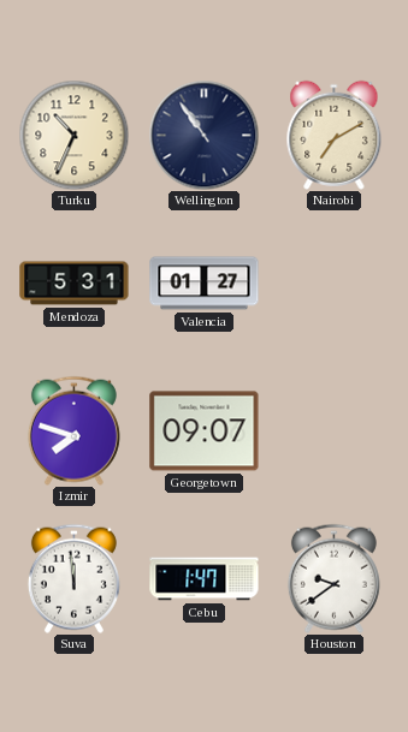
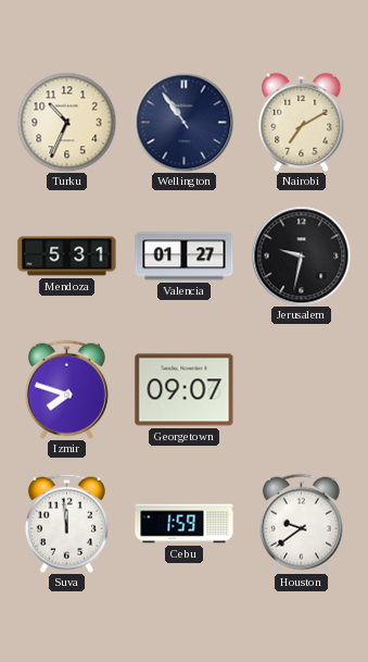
Jerusalem: none -> 9:32
Cebu: 1:47 -> 1:59
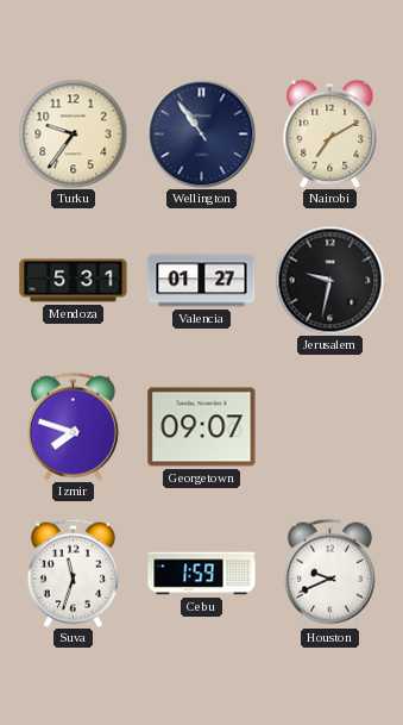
Turku: 10:34 -> 9:36
Suva: 11:59 -> 11:33
Houston: 9:39 -> 9:41
